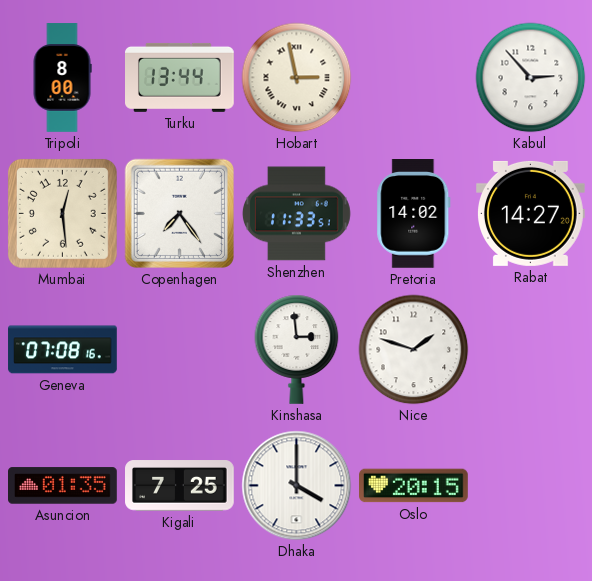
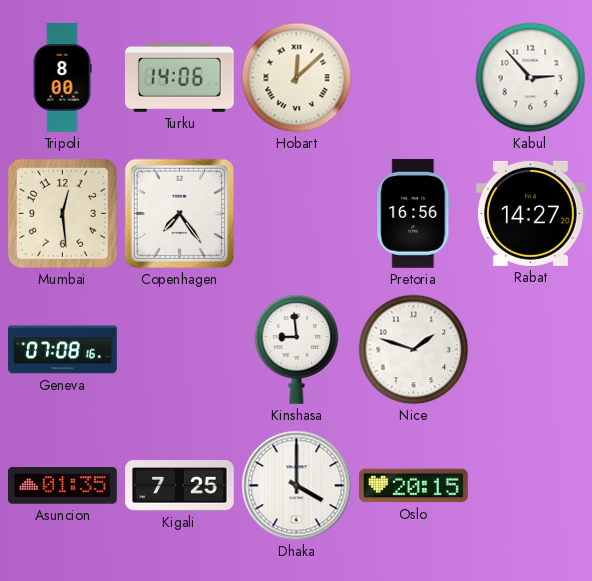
Turku: 13:44 -> 14:06
Hobart: 2:58 -> 12:08
Shenzhen: 11:33 -> none
Pretoria: 14:02 -> 16:56
Kinshasa: 2:59 -> 8:59
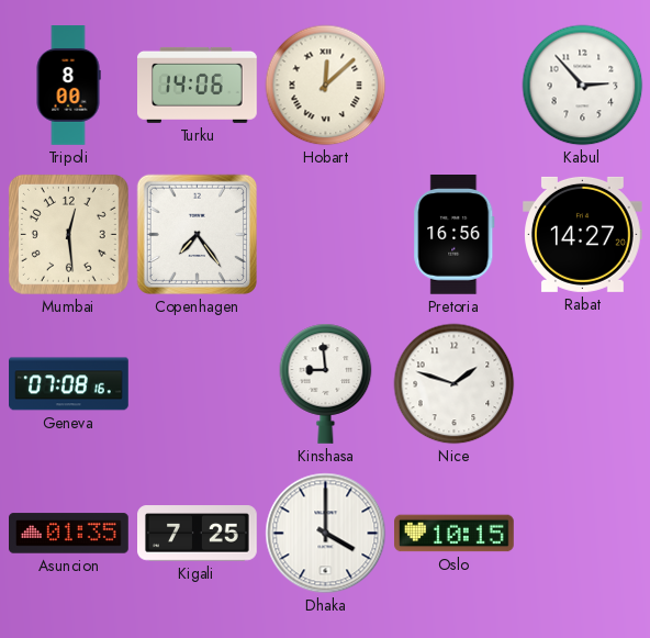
Oslo: 20:15 -> 10:15
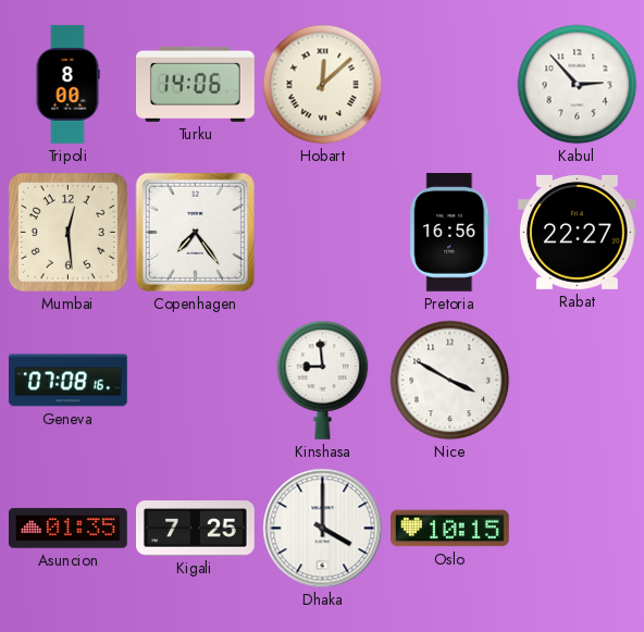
Rabat: 14:27 -> 22:27
Nice: 1:48 -> 3:50
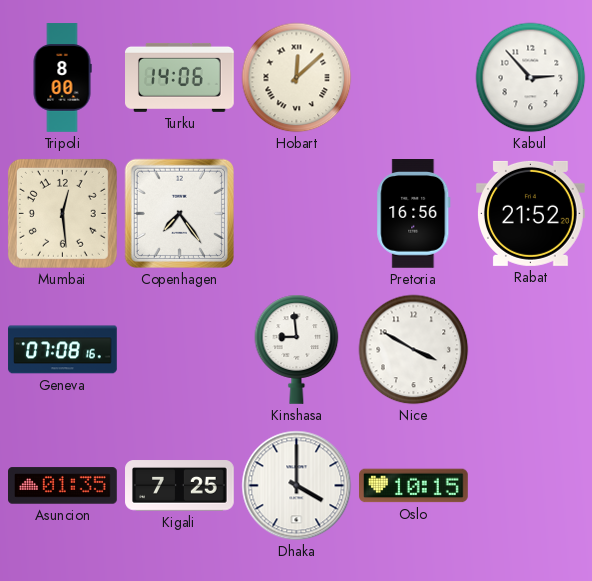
Rabat: 22:27 -> 21:52
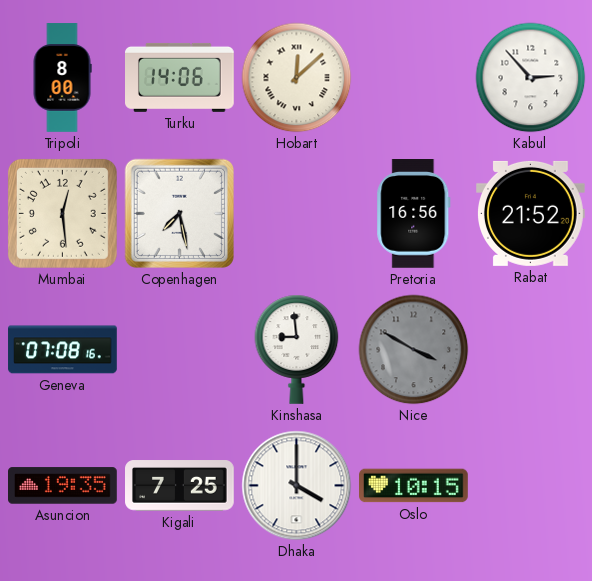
Copenhagen: 7:24 -> 7:28
Nice dial: white -> grey
Asuncion: 01:35 -> 19:35
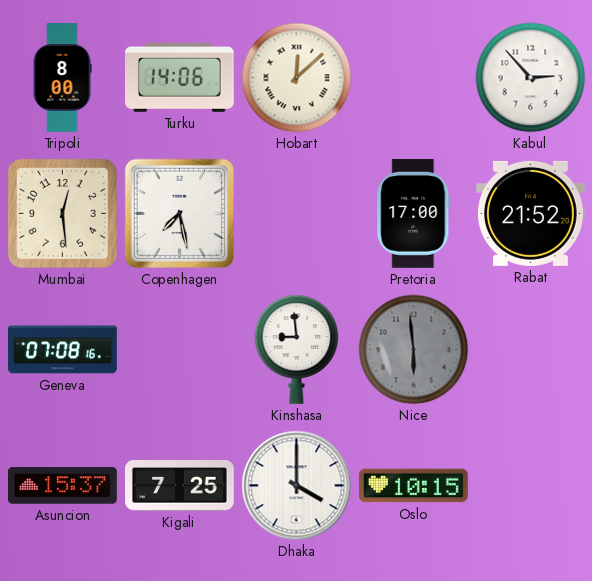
Pretoria: 16:56 -> 17:00
Nice: 3:50 -> 5:59
Asuncion: 19:35 -> 15:37
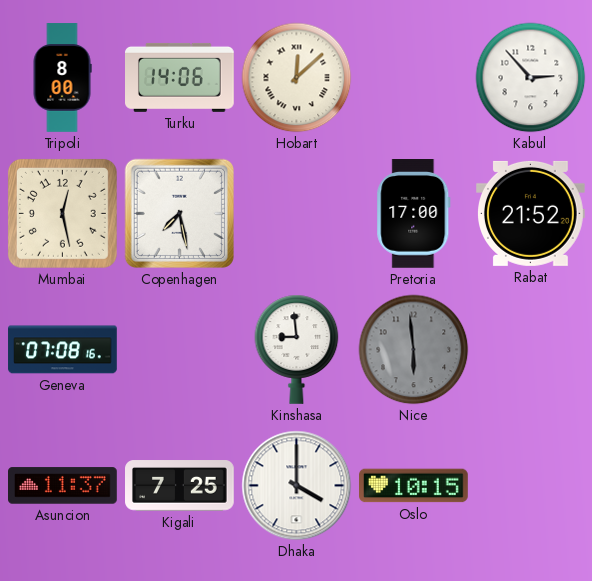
Mumbai: 12:29 -> 12:28
Asuncion: 15:37 -> 11:37
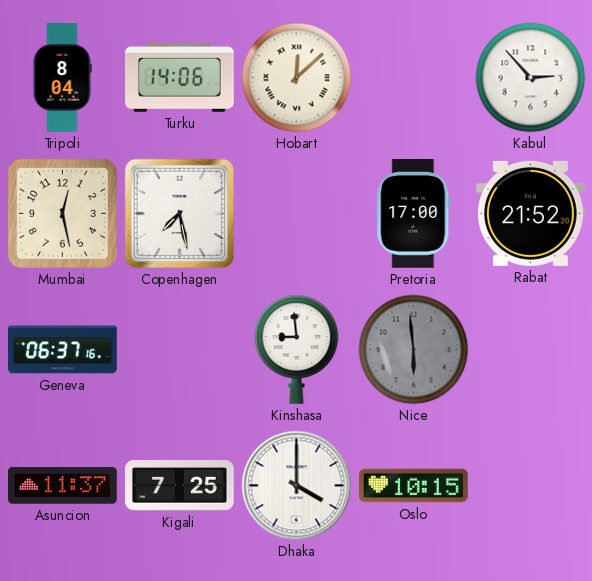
Tripoli: 8:00 -> 8:04
Geneva: 07:08 -> 06:37
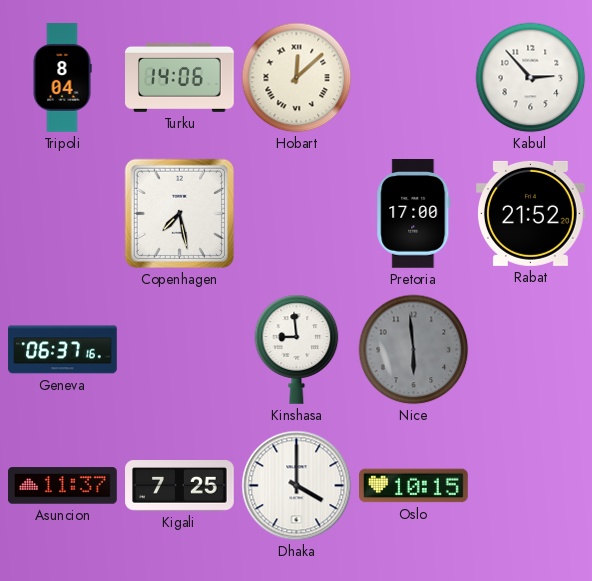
Mumbai: 12:28 -> none
